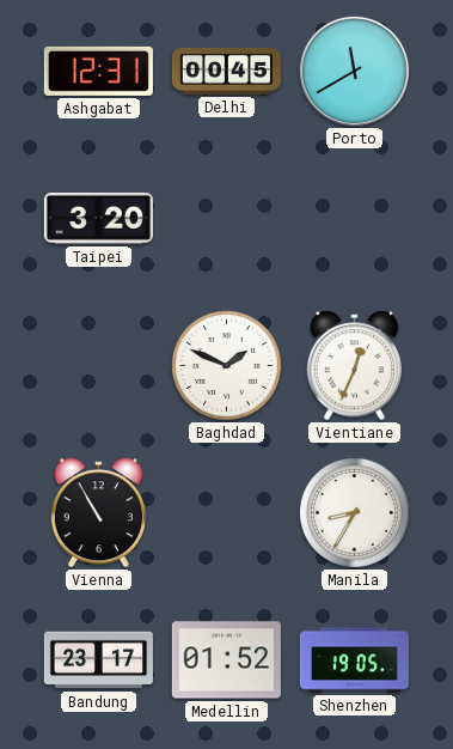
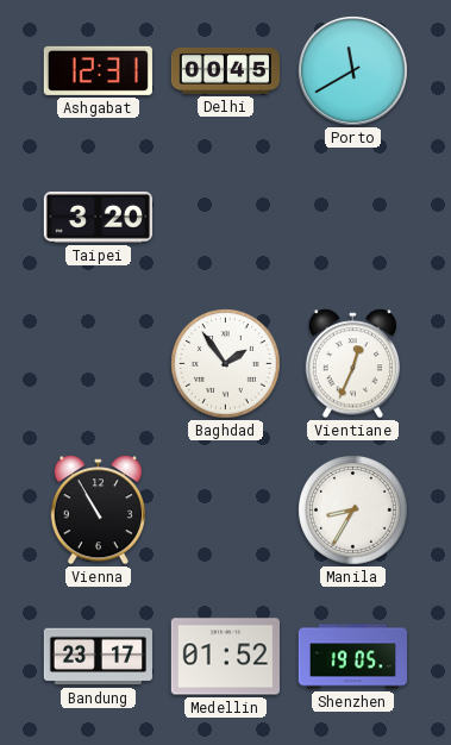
Baghdad: 1:49 -> 1:54
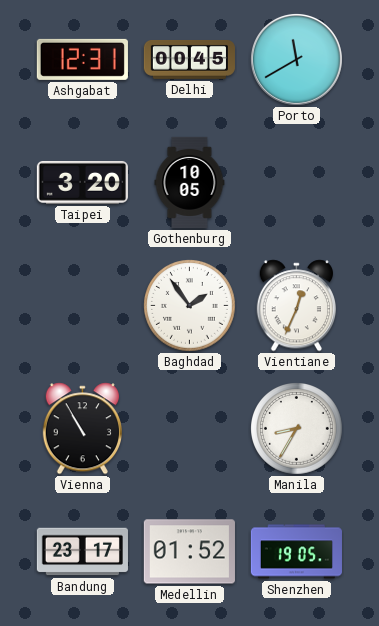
Gothenburg: none -> 10:05
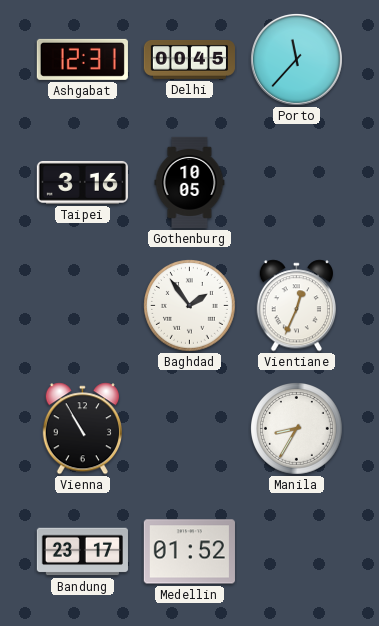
Porto: 11:40 -> 11:37
Taipei: 3:20 -> 3:16
Shenzhen: 19:05 -> none
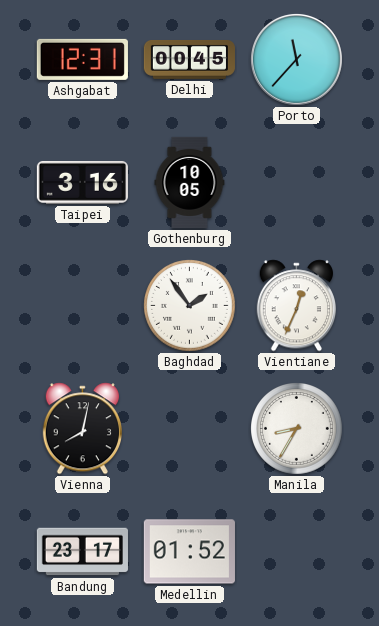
Vienna: 10:55 -> 8:02
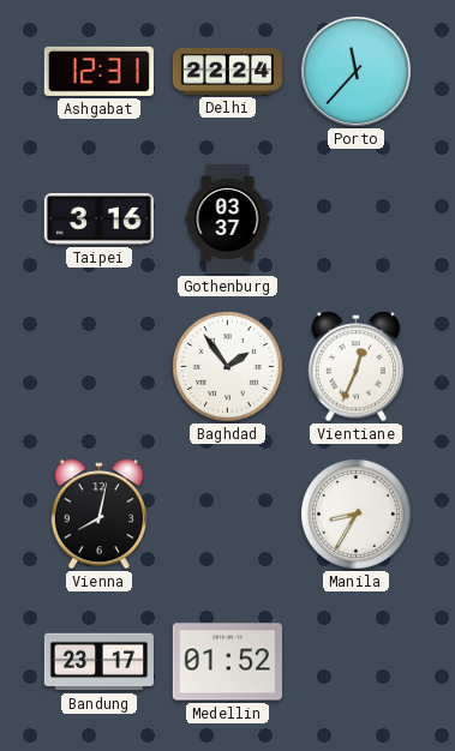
Delhi: 00:45 -> 22:24
Gothenburg: 10:05 -> 03:37
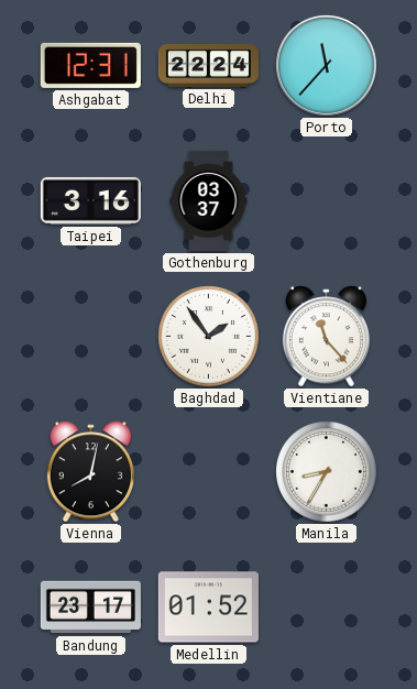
Vientiane: 12:34 -> 11:23
